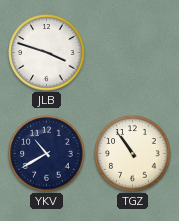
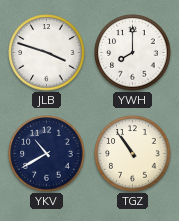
YWH: none -> 8:00
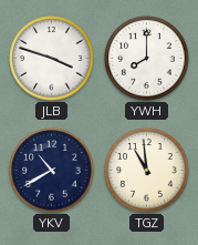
TGZ: 10:54 -> 10:59
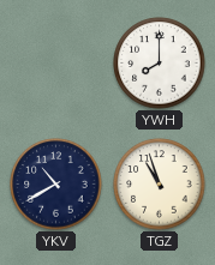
JLB: 3:48 -> none
TGZ: 10:59 -> 10:57
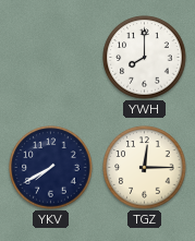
YKV: 10:40 -> 7:40
TGZ: 10:57 -> 12:15
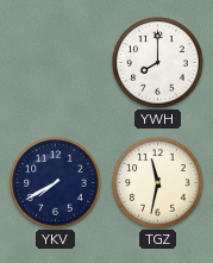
TGZ: 12:15 -> 11:32
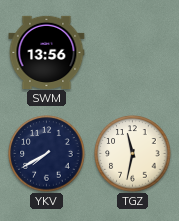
SWM: none -> 13:56
YWH: 8:00 -> none
